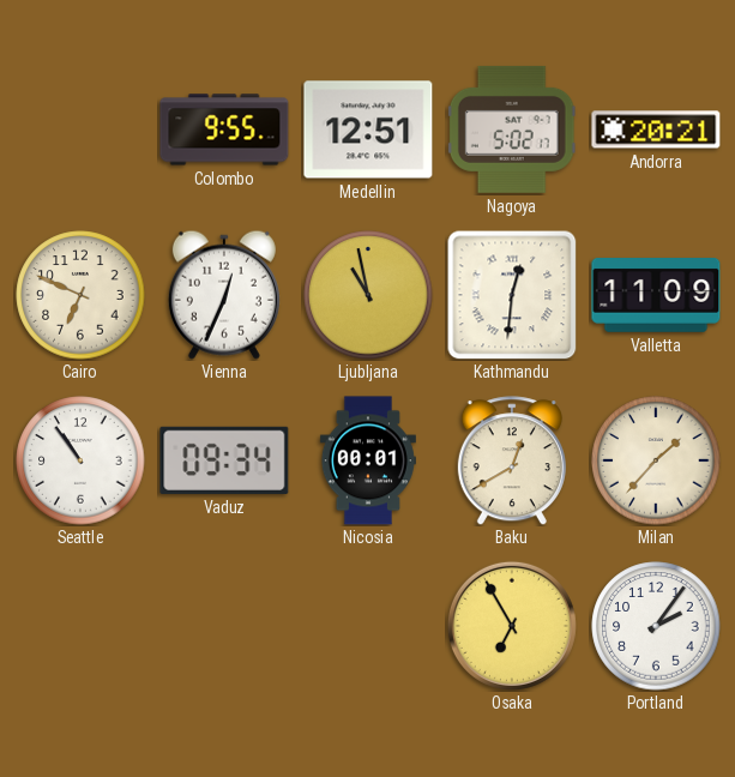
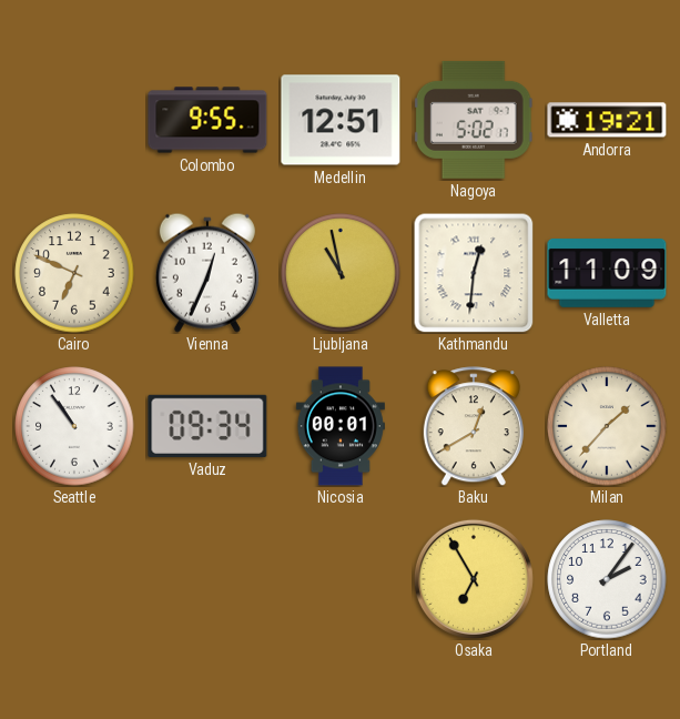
Andorra: 20:21 -> 19:21
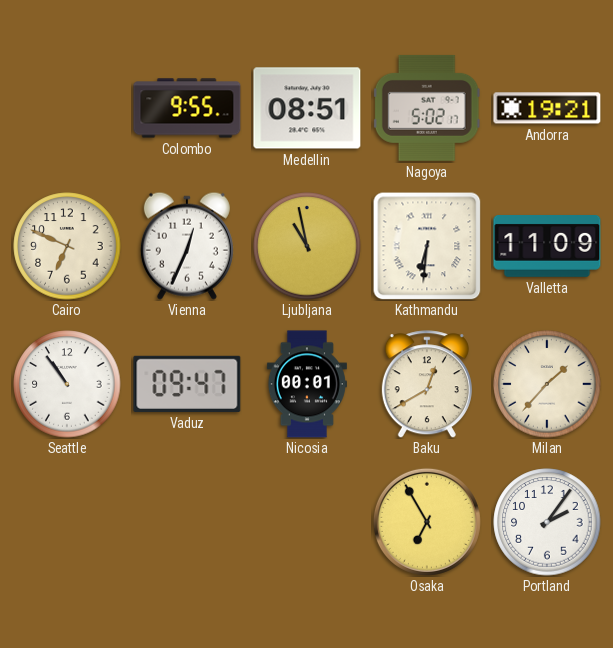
Medellin: 12:51 -> 08:51
Kathmandu: 12:31 -> 6:31
Vaduz: 09:34 -> 09:47
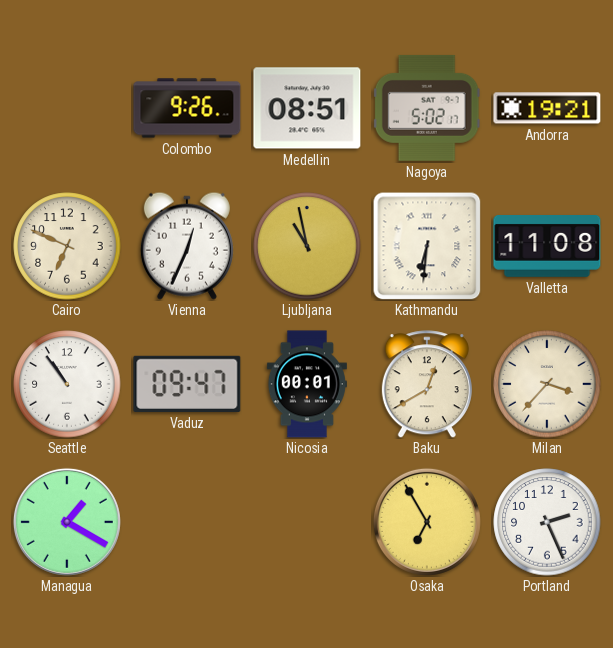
Colombo: 9:55 -> 9:26
Valletta: 11:09 -> 11:08
Milan: 1:37 -> 3:37
Managua: none -> 1:20
Portland: 2:06 -> 2:26
